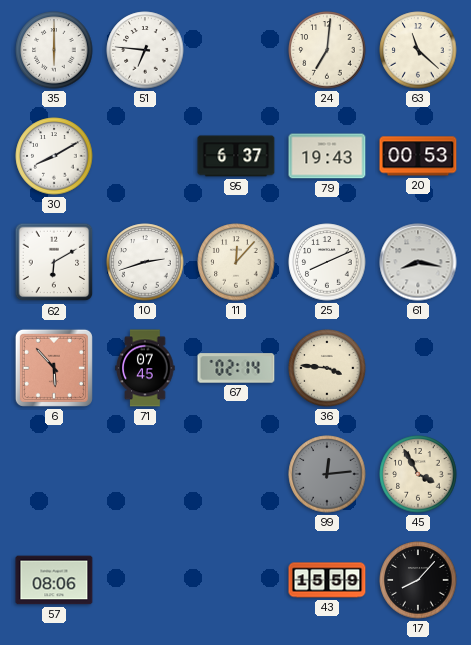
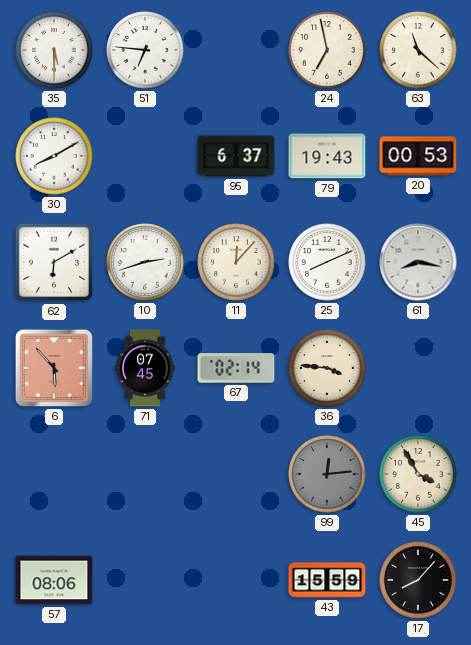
35: 6:00 -> 5:30
24: 7:01 -> 6:58
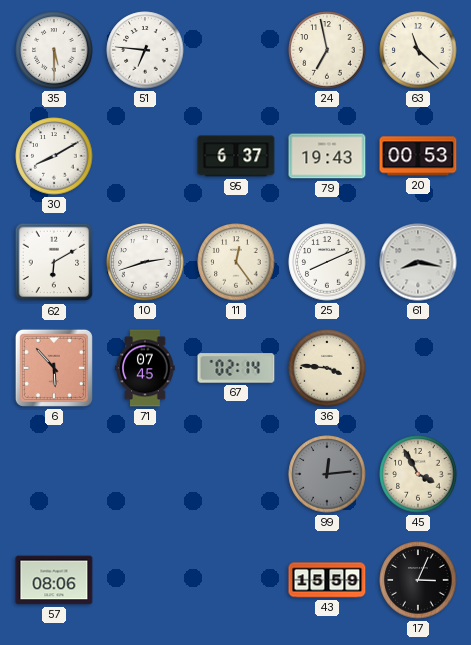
11: 12:07 -> 12:24
17: 8:07 -> 3:04
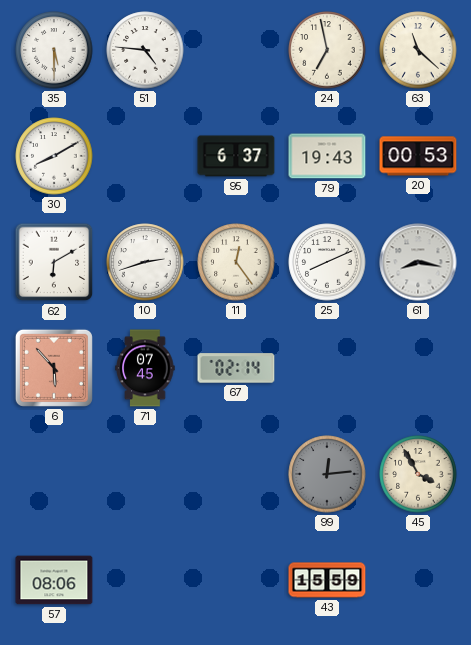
51: 6:46 -> 4:46
36: 3:46 -> none
17: 3:04 -> none
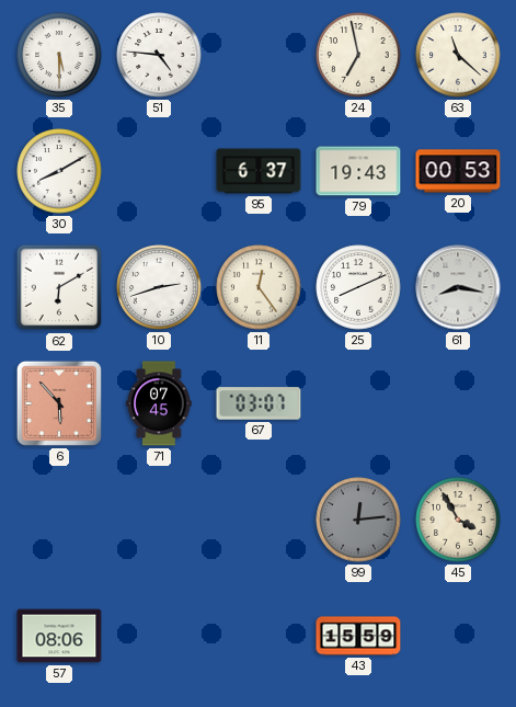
67: 02:14 -> 03:07
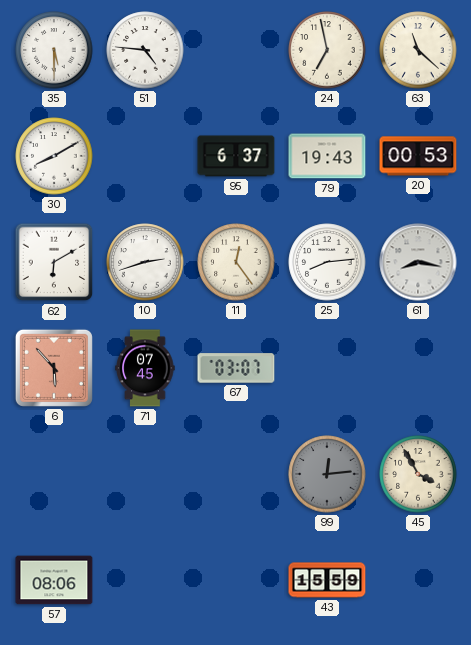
25: 8:11 -> 8:14
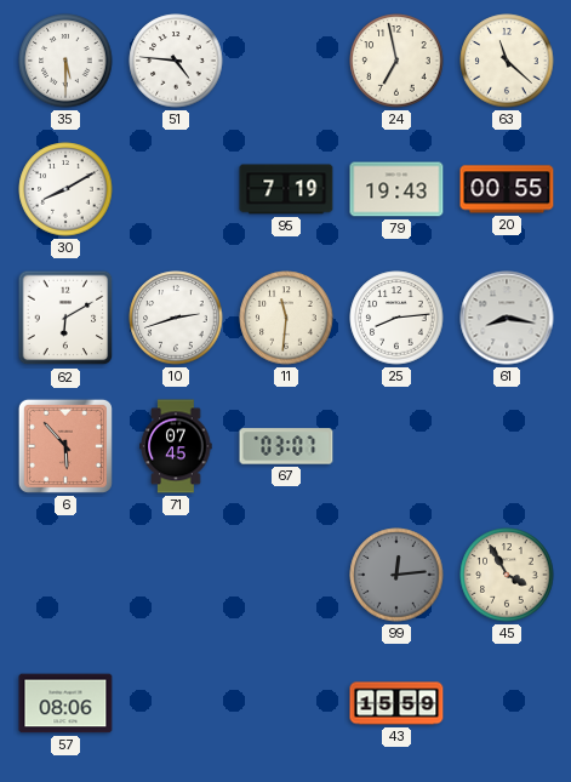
95: 6:37 -> 7:19
20: 00:53 -> 00:55
11: 12:24 -> 11:31
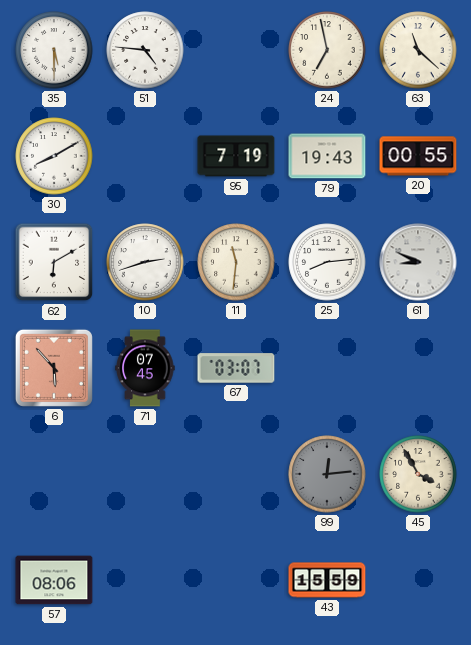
61: 8:17 -> 8:49
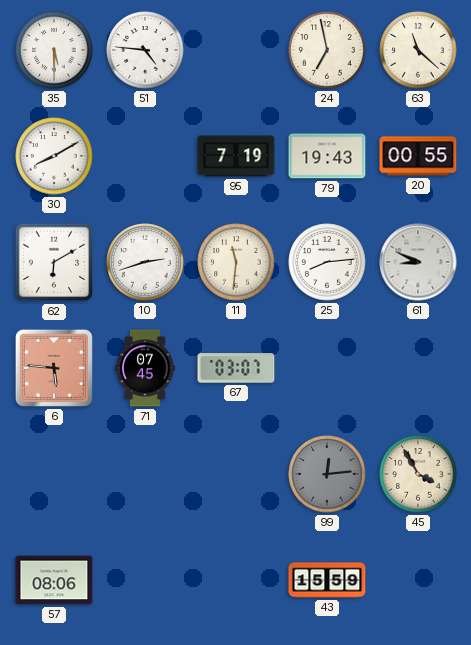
6: 5:53 -> 5:46
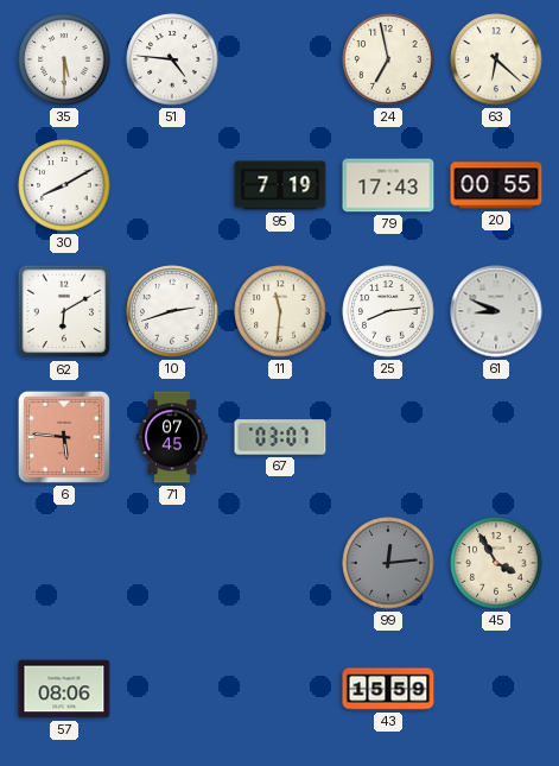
63: 11:22 -> 6:22
79: 19:43 -> 17:43
